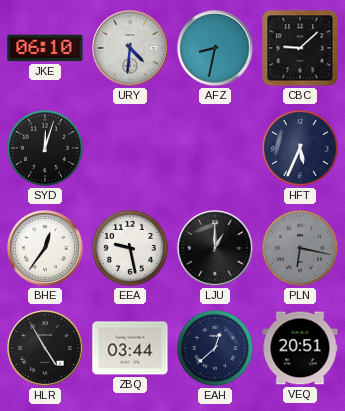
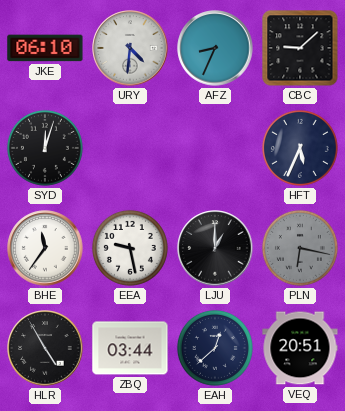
AFZ: 8:32 -> 8:34
BHE: 12:36 -> 11:36
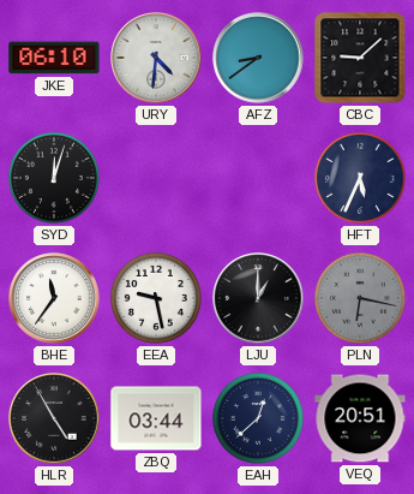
AFZ: 8:34 -> 8:39
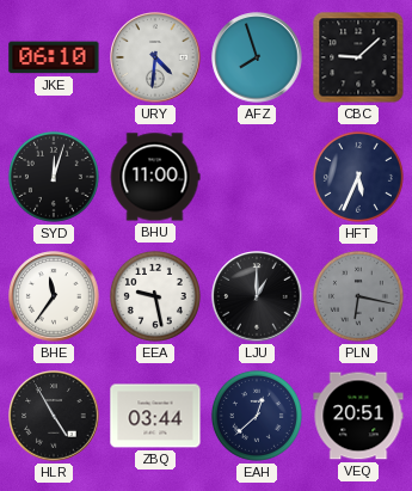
AFZ: 8:39 -> 7:57
BHU: none -> 11:00
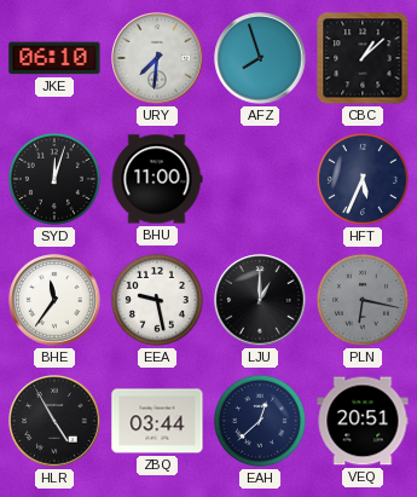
URY: 4:31 -> 7:31
CBC: 9:08 -> 1:08
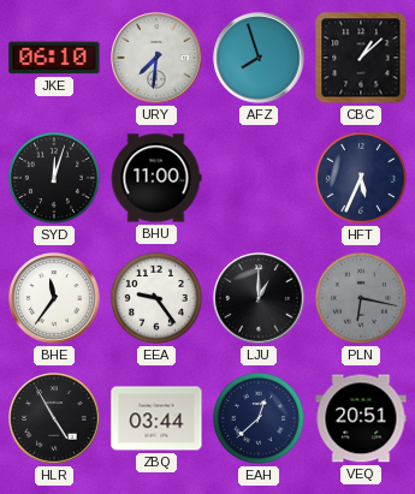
EEA: 9:28 -> 9:24
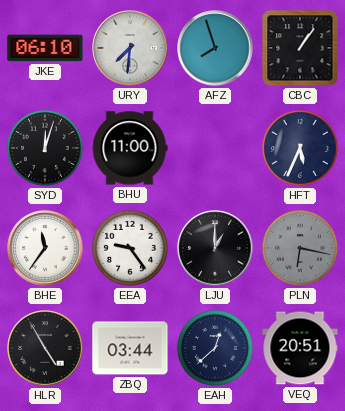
CBC: 1:08 -> 1:06
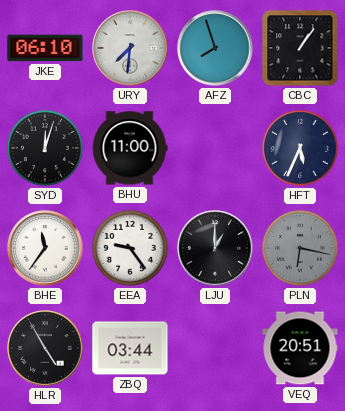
EAH: 12:38 -> none
